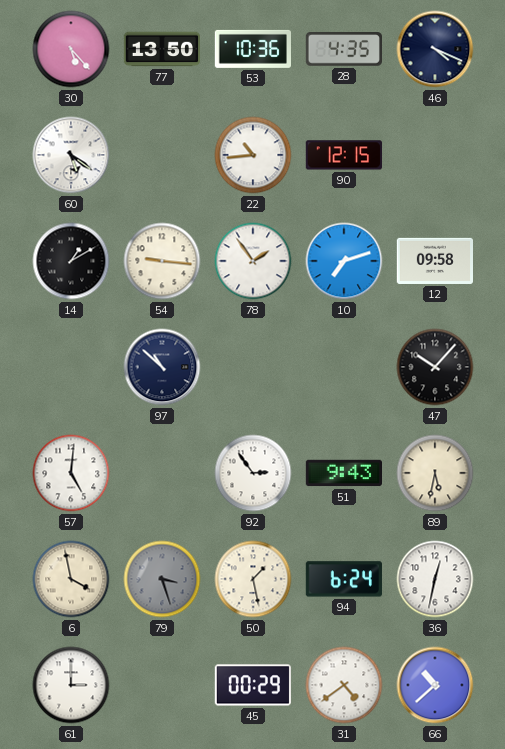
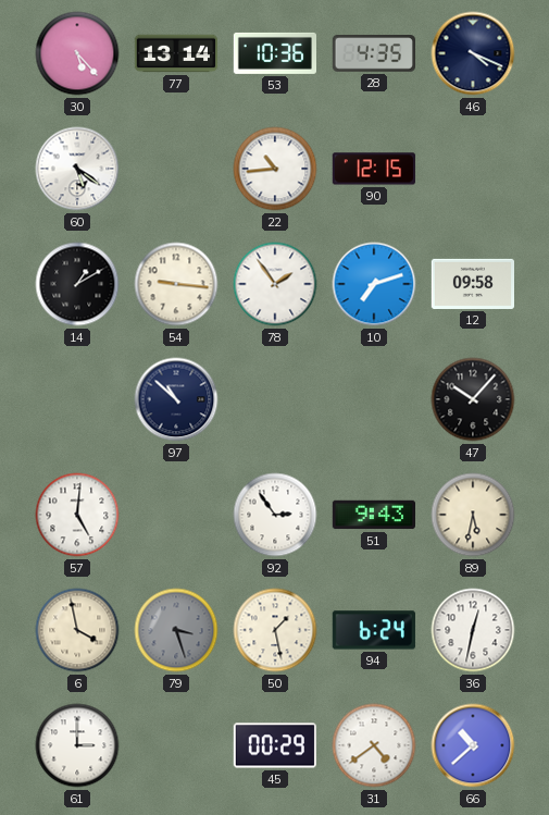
77: 13:50 -> 13:14
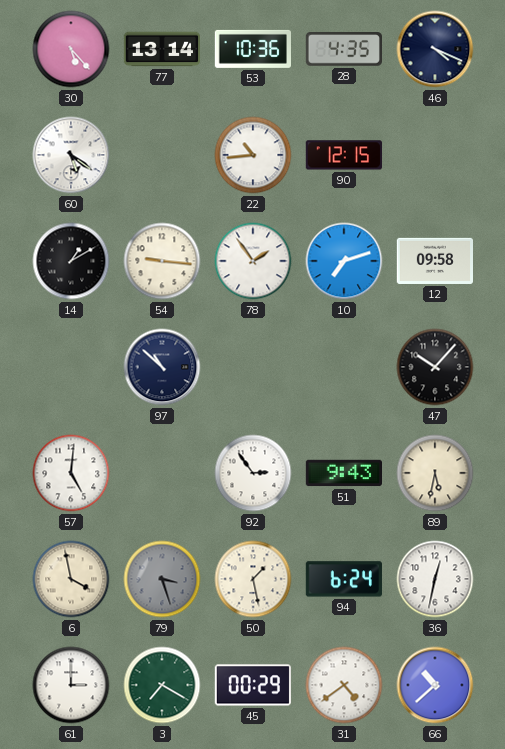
3: none -> 7:20
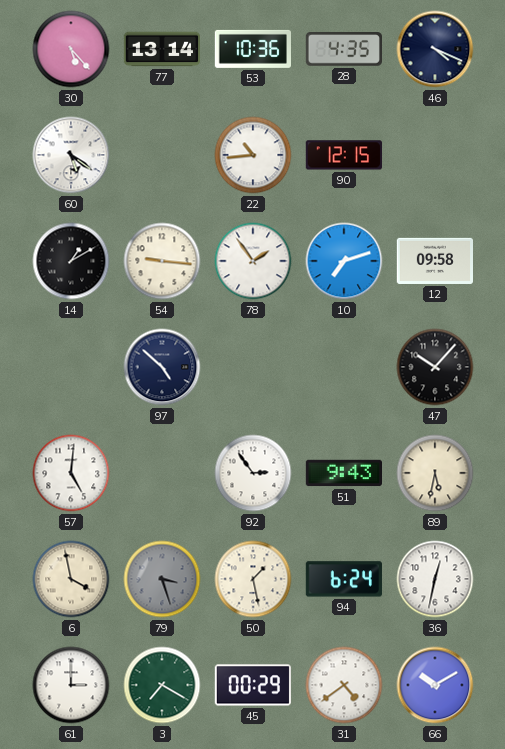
97: 10:52 -> 4:52
66: 10:38 -> 10:10
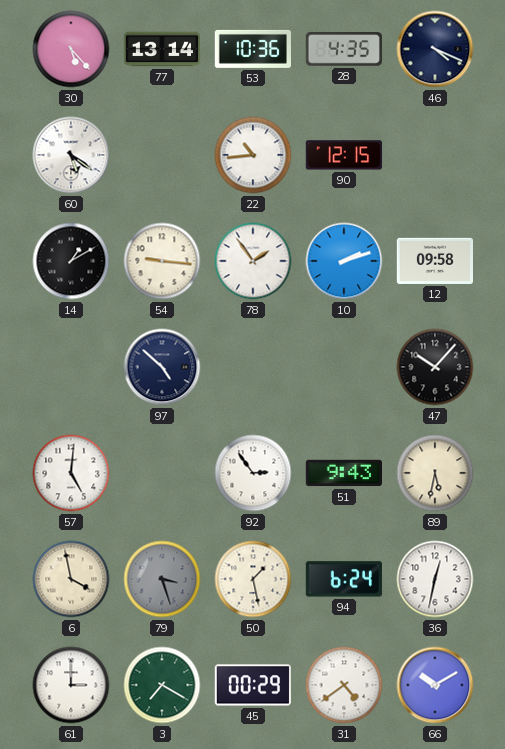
10: 7:12 -> 2:12
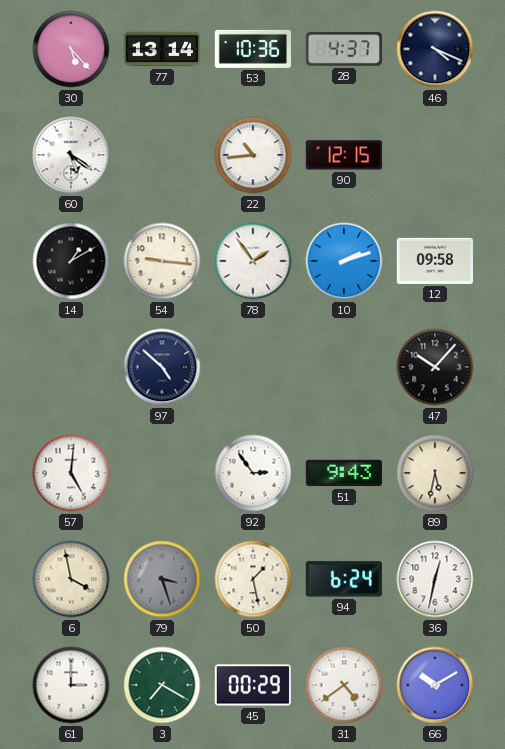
28: 4:35 -> 4:37
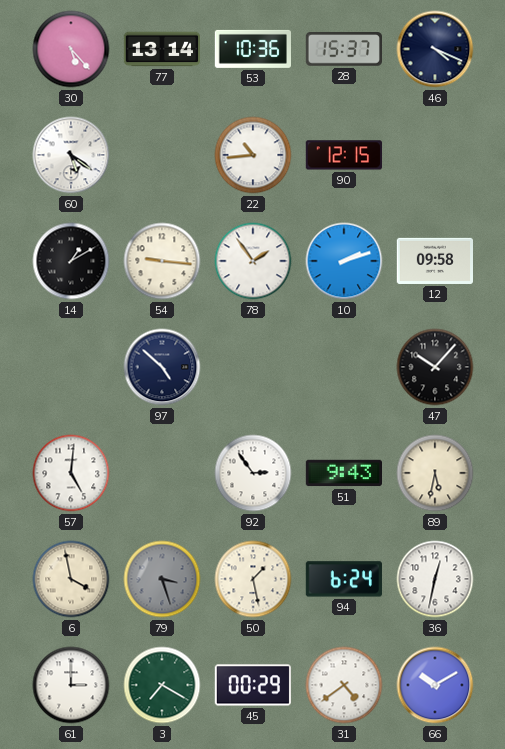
28: 4:37 -> 15:37
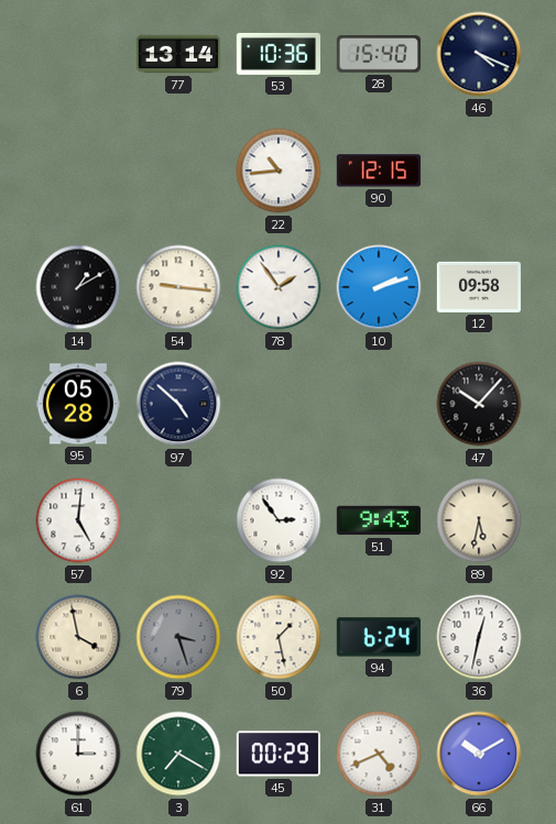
30: 5:23 -> none
28: 15:37 -> 15:40
60: 5:21 -> none
95: none -> 05:28
31: 4:39 -> 4:41
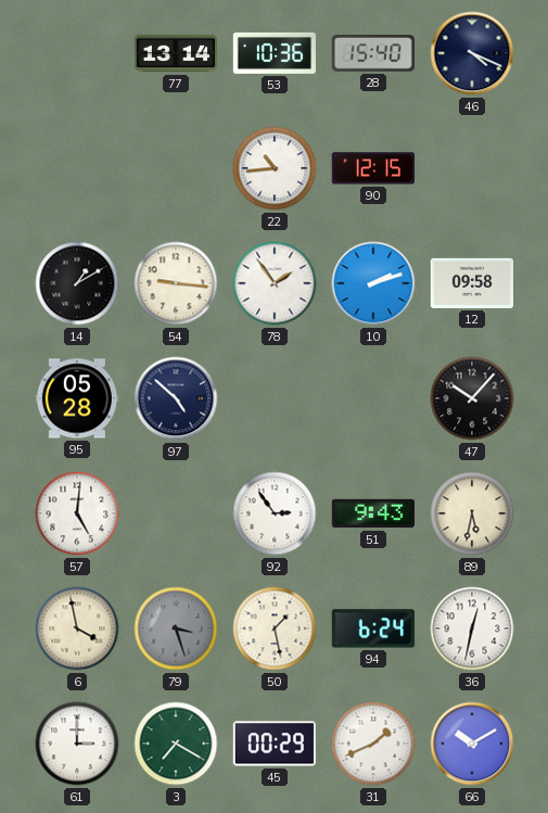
31: 4:41 -> 1:41
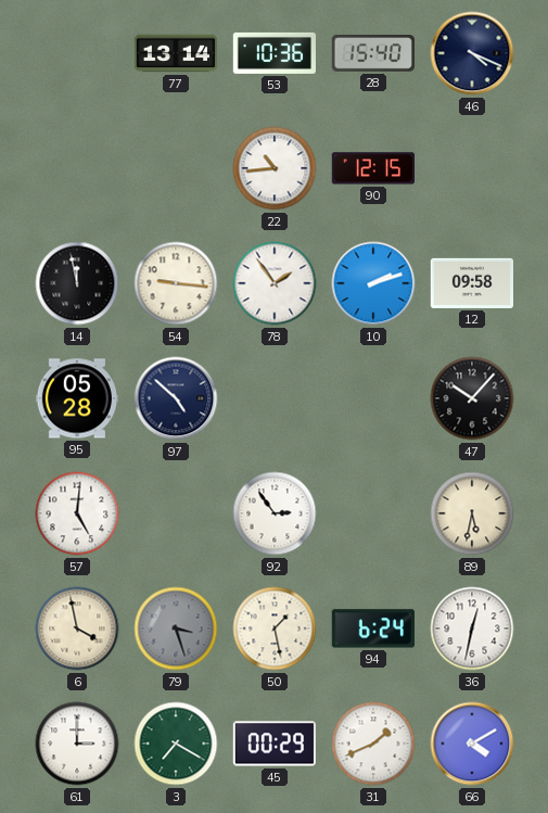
14: 1:10 -> 11:58
51: 9:43 -> none
66: 10:10 -> 4:10
